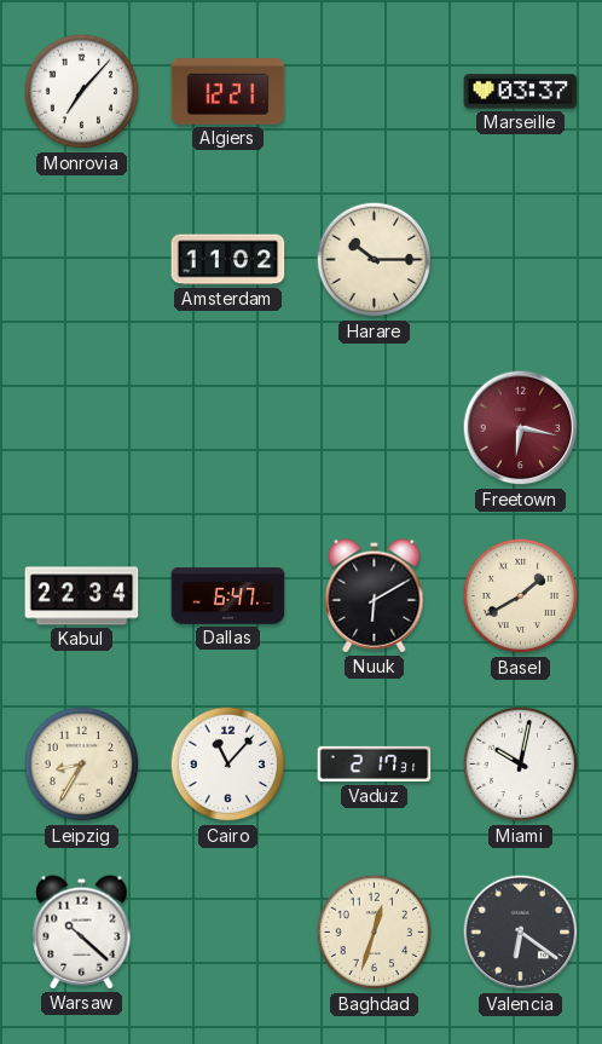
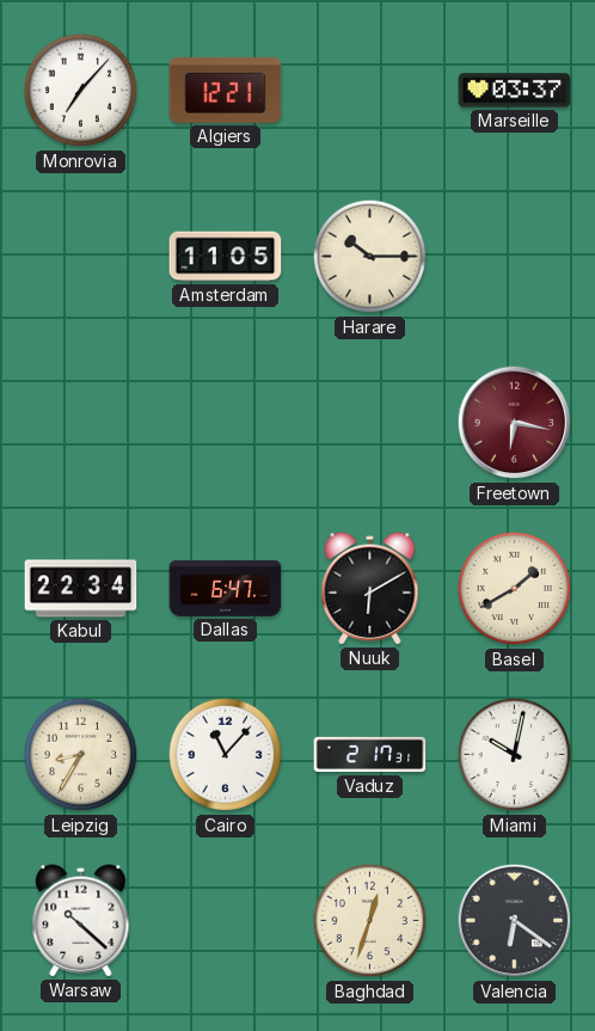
Amsterdam: 11:02 -> 11:05
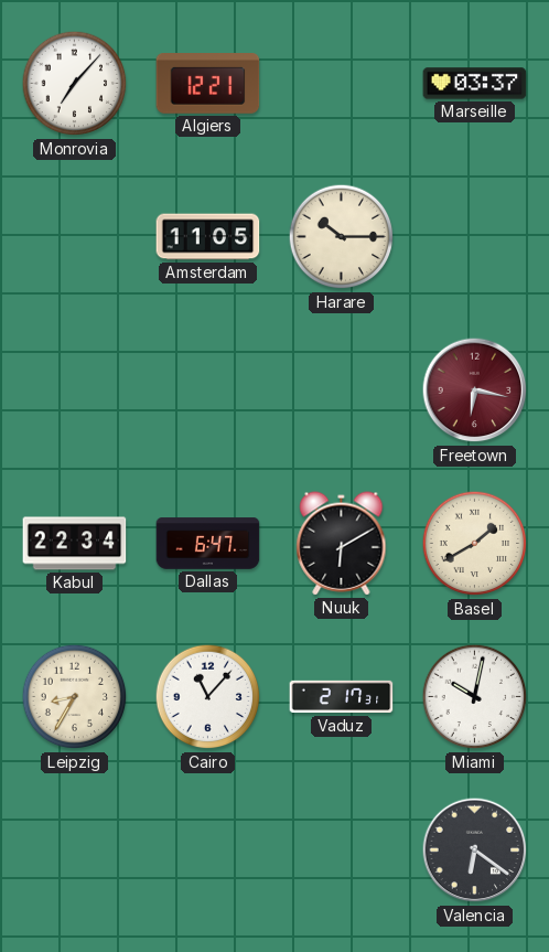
Warsaw: 10:22 -> none
Baghdad: 12:33 -> none
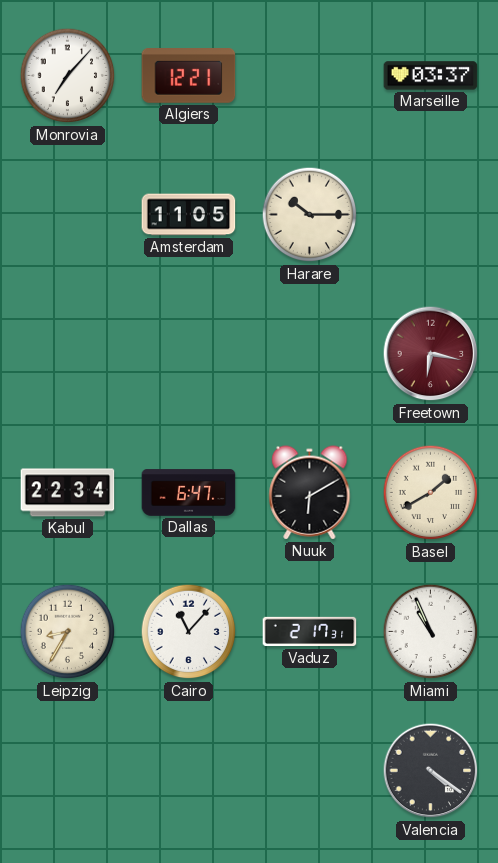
Miami: 10:02 -> 10:56
Valencia: 6:21 -> 4:21
